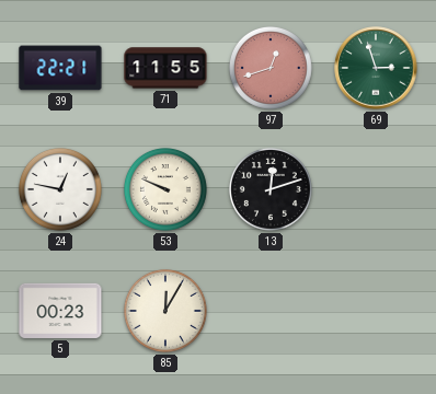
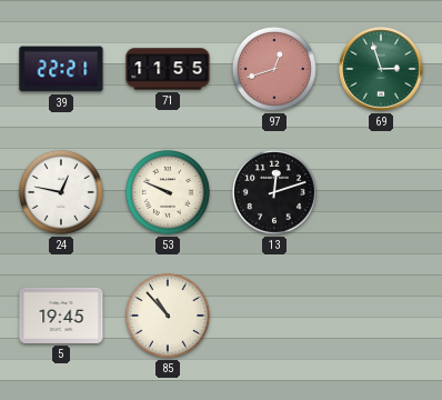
5: 00:23 -> 19:45
85: 12:05 -> 10:53
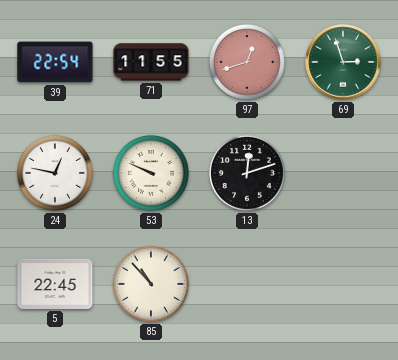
39: 22:21 -> 22:54
5: 19:45 -> 22:45
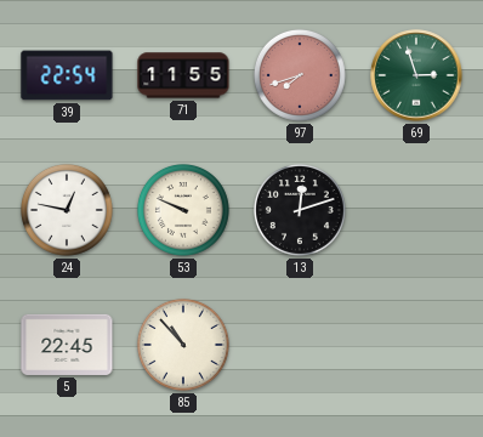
97: 12:42 -> 7:42
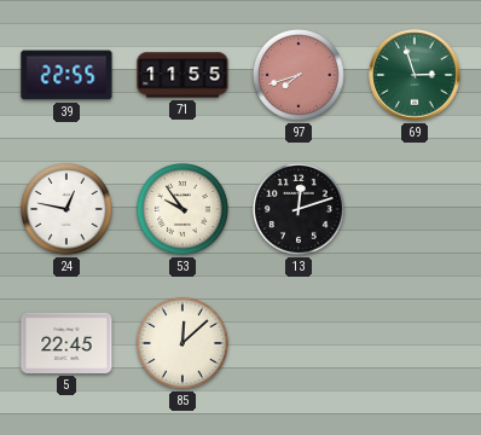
39: 22:54 -> 22:55
53: 9:49 -> 9:54
85: 10:53 -> 12:08
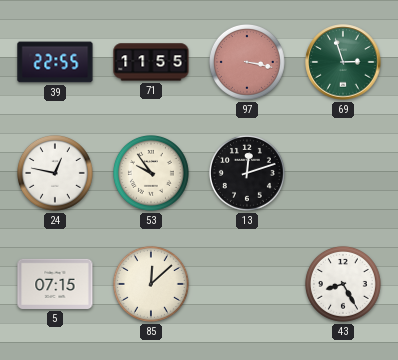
97: 7:42 -> 3:17
5: 22:45 -> 07:15
43: none -> 8:25
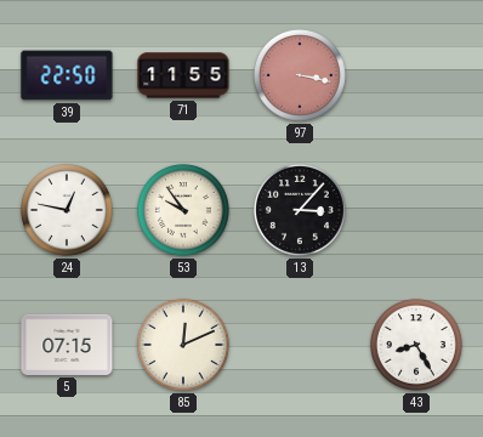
39: 22:55 -> 22:50
69: 2:57 -> none
13: 12:12 -> 3:07
85: 12:08 -> 12:11
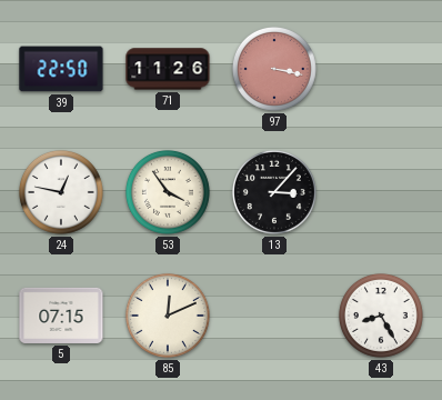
71: 11:55 -> 11:26
53: 9:54 -> 3:54
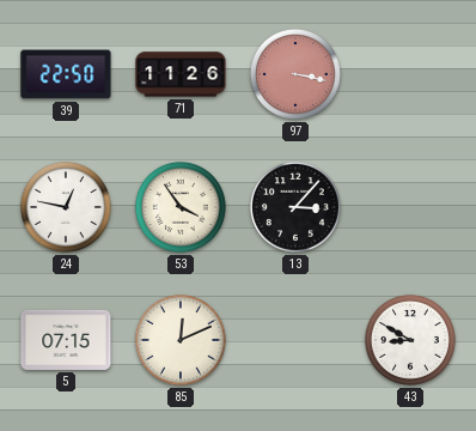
43: 8:25 -> 8:50
